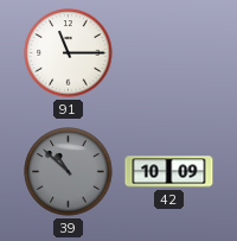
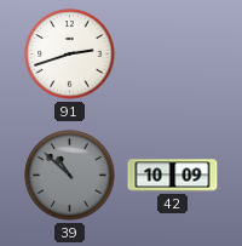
91: 11:15 -> 2:42
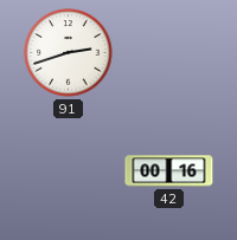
39: 10:52 -> none
42: 10:09 -> 00:16
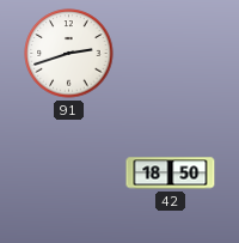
42: 00:16 -> 18:50
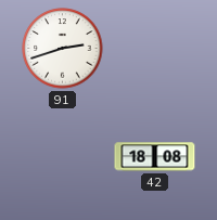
42: 18:50 -> 18:08
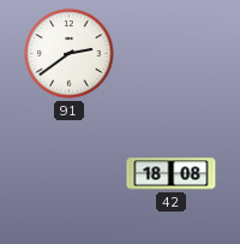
91: 2:42 -> 2:39
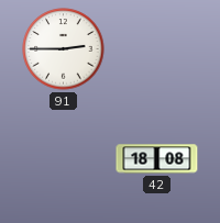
91: 2:39 -> 2:45
